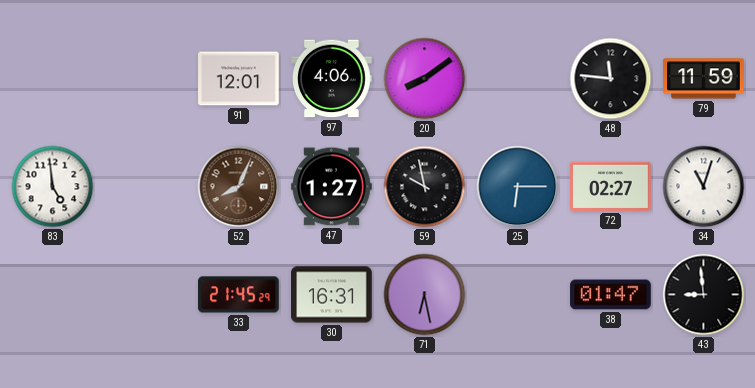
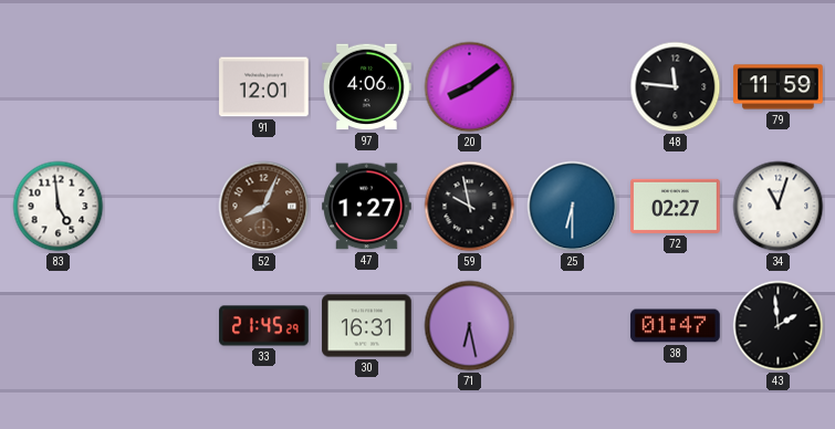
25: 6:15 -> 6:30
43: 8:59 -> 1:59
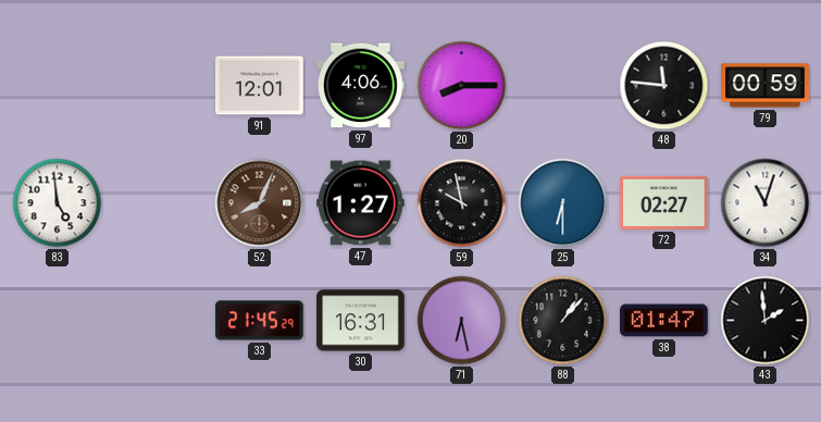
20: 8:09 -> 8:15
79: 11:59 -> 00:59
88: none -> 1:07
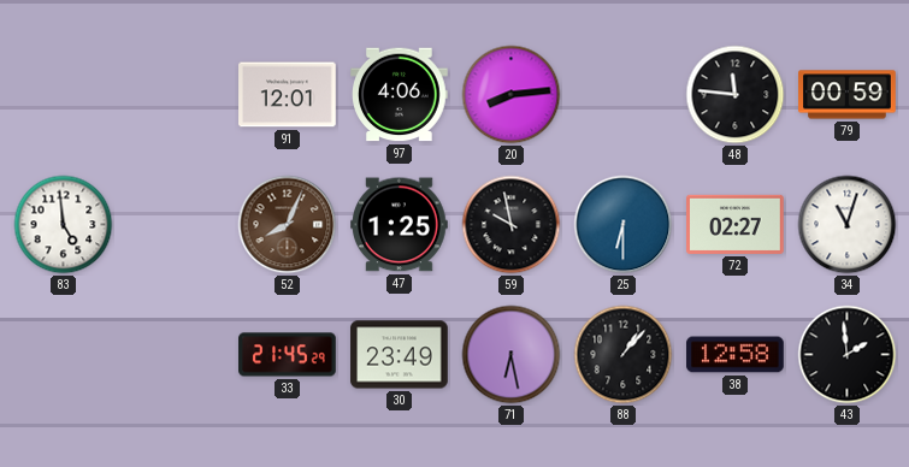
20: 8:15 -> 8:14
47: 1:27 -> 1:25
30: 16:31 -> 23:49
38: 01:47 -> 12:58
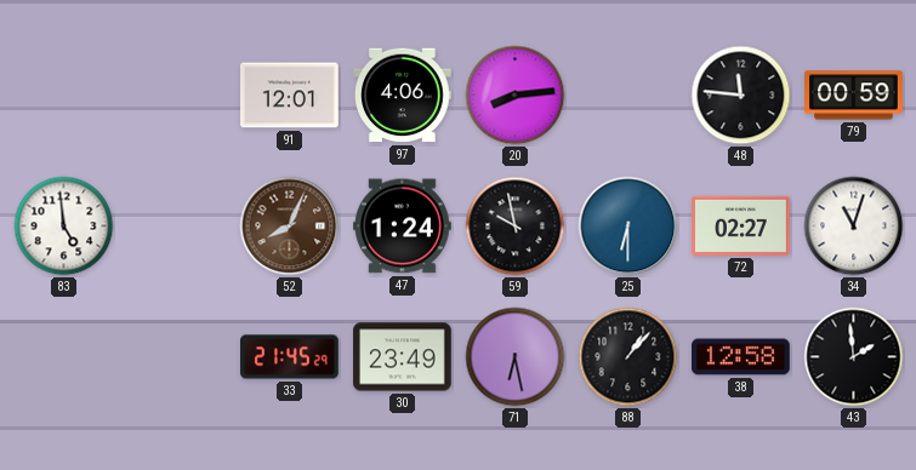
47: 1:25 -> 1:24
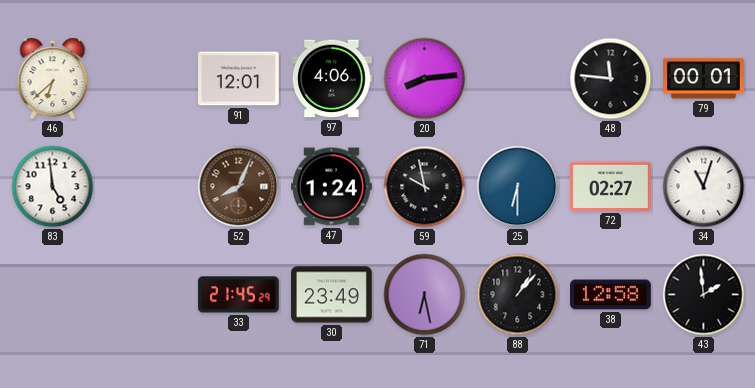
46: none -> 6:38
79: 00:59 -> 00:01
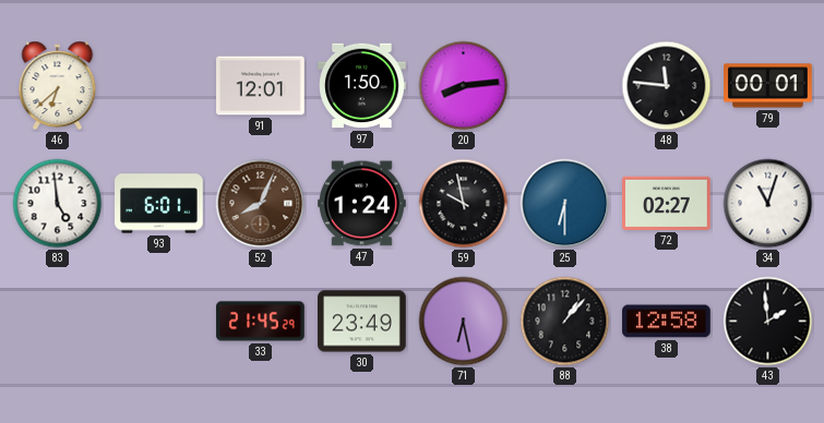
97: 4:06 -> 1:50
93: none -> 6:01
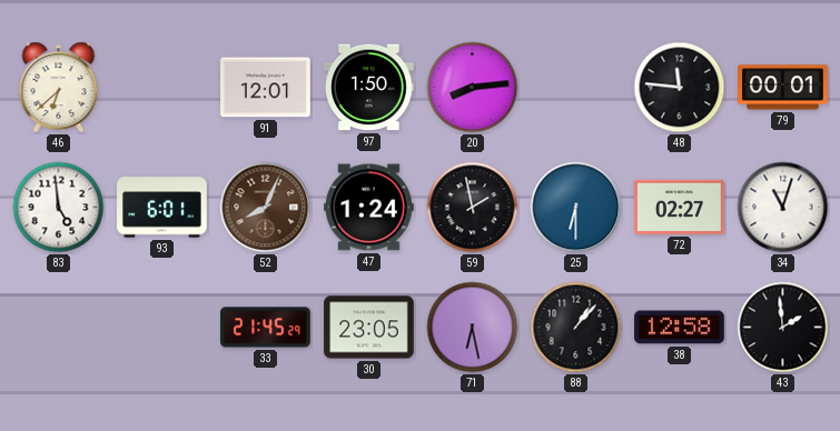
59: 9:58 -> 1:58
30: 23:49 -> 23:05
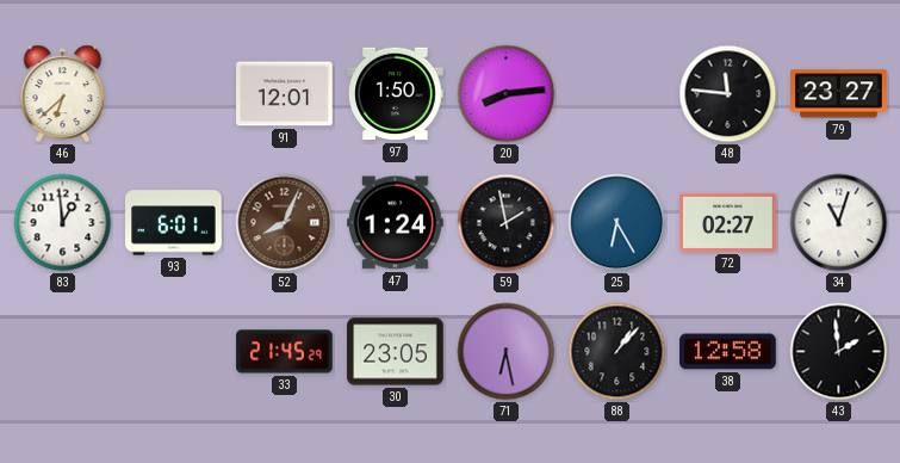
79: 00:01 -> 23:27
83: 4:59 -> 12:59
25: 6:30 -> 6:25
